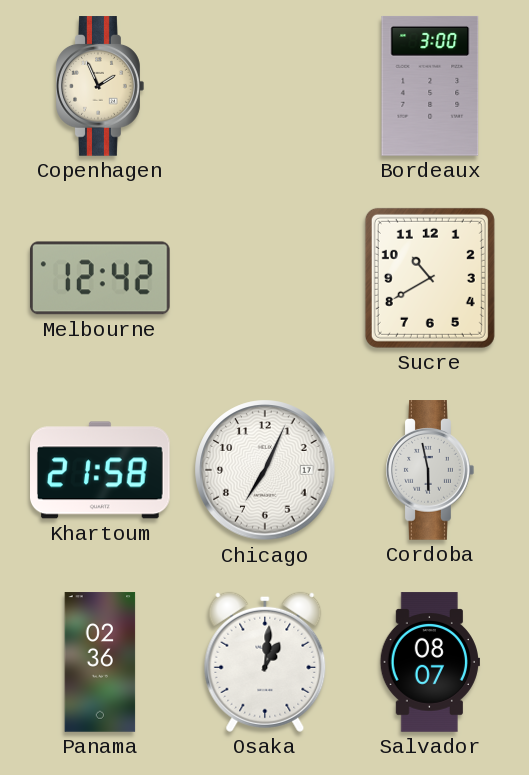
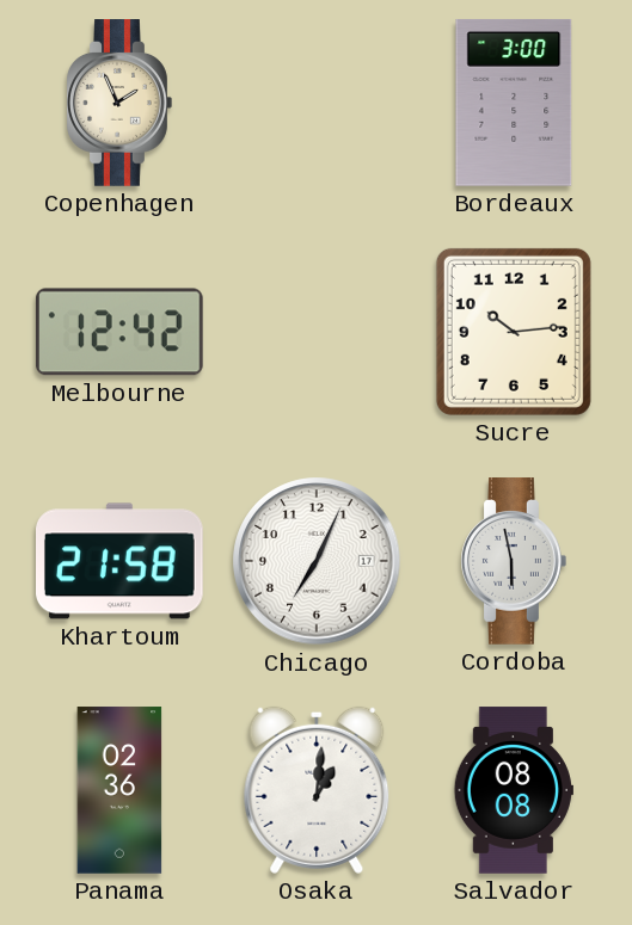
Sucre: 10:40 -> 10:14
Salvador: 08:07 -> 08:08
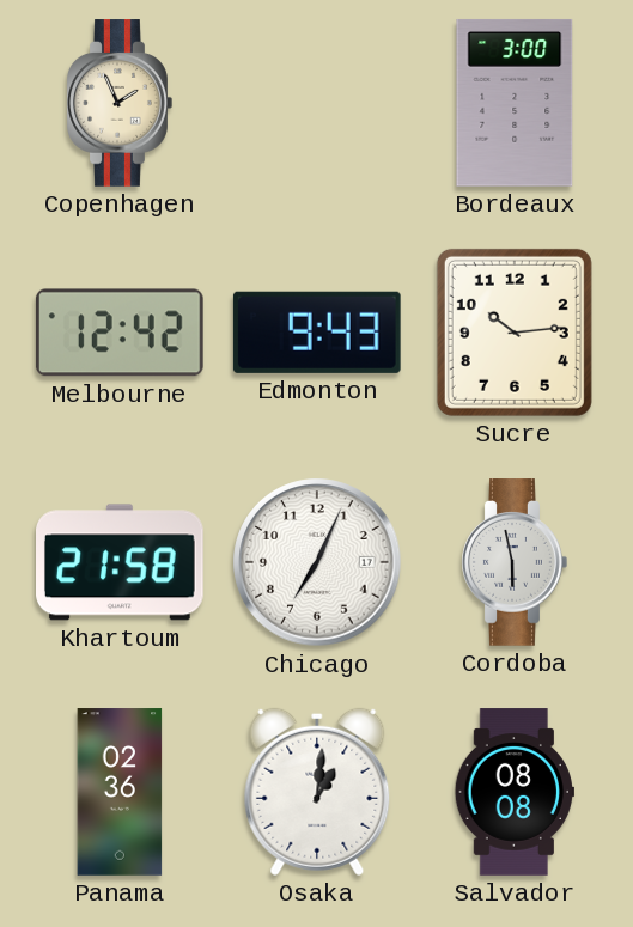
Edmonton: none -> 9:43
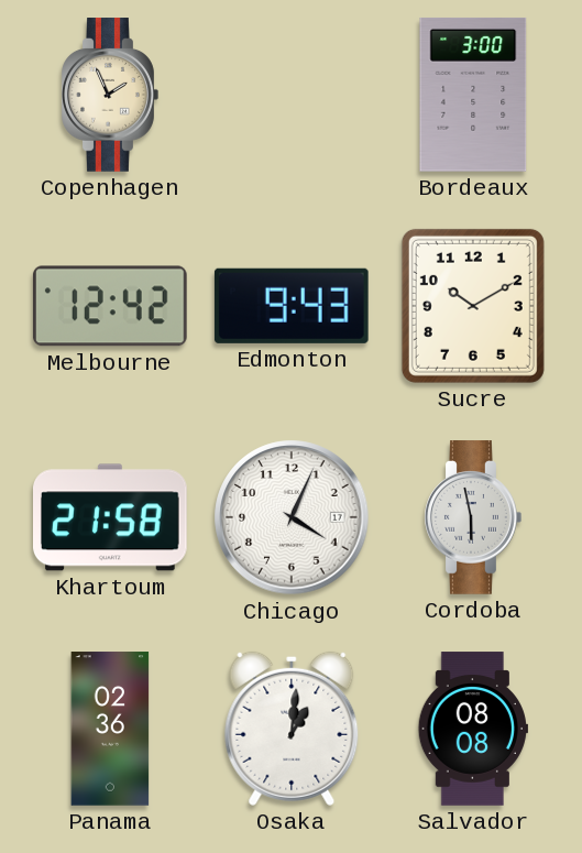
Sucre: 10:14 -> 10:10
Chicago: 7:04 -> 4:04
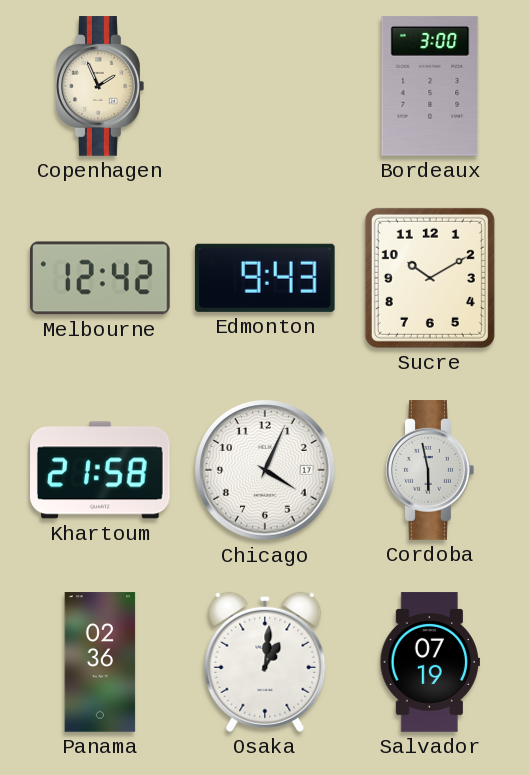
Salvador: 08:08 -> 07:19
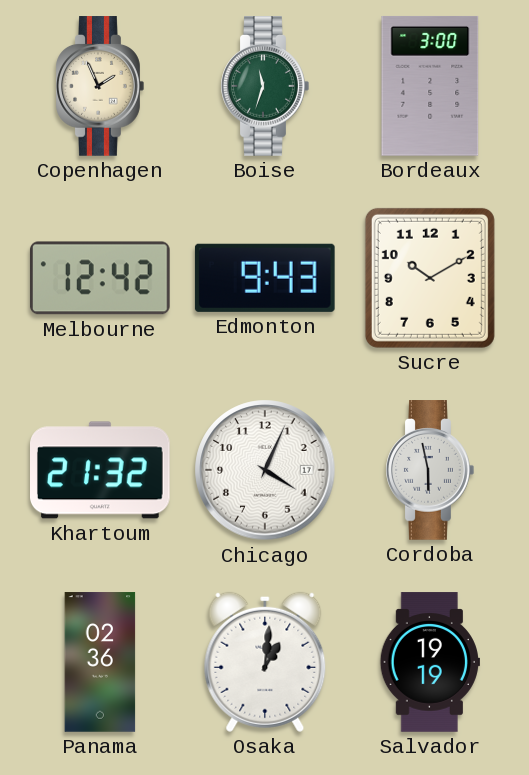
Boise: none -> 11:33
Khartoum: 21:58 -> 21:32
Salvador: 07:19 -> 19:19
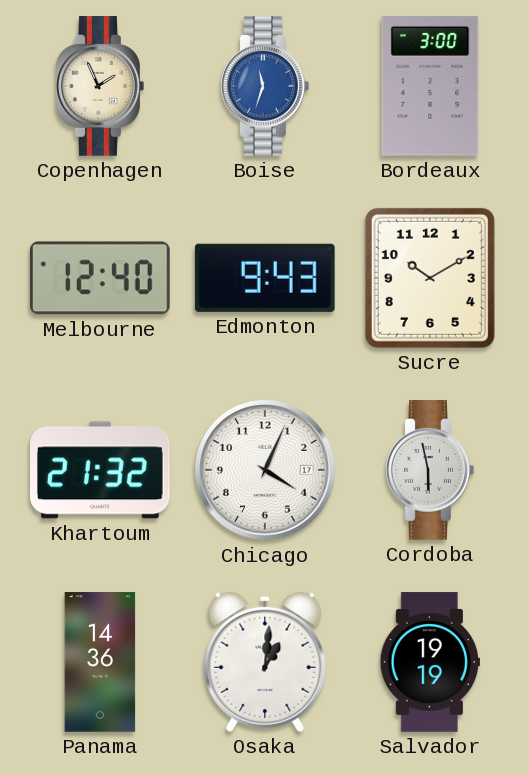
Boise dial: green -> blue
Melbourne: 12:42 -> 12:40
Panama: 02:36 -> 14:36
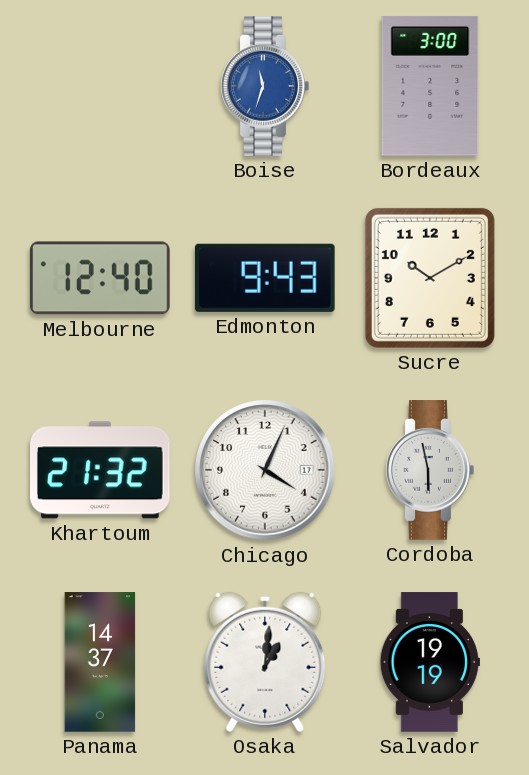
Copenhagen: 1:56 -> none
Panama: 14:36 -> 14:37
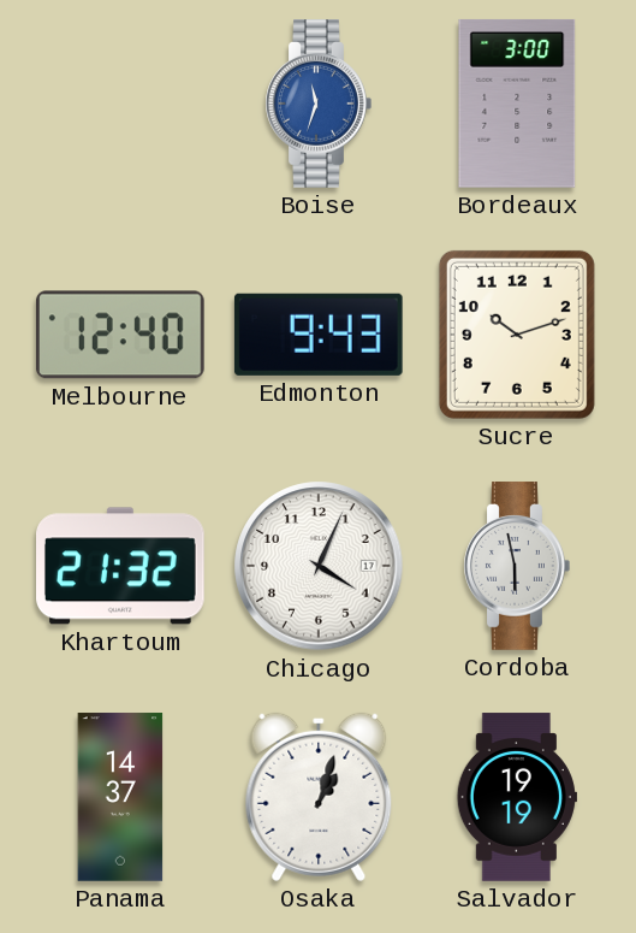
Sucre: 10:10 -> 10:12
Osaka: 1:01 -> 1:03
